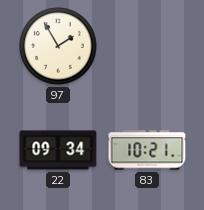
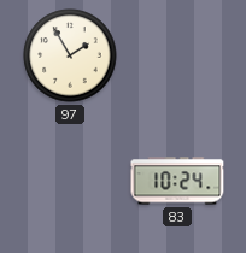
22: 09:34 -> none
83: 10:21 -> 10:24
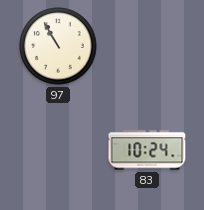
97: 1:55 -> 10:55
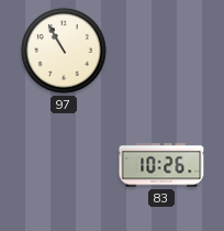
83: 10:24 -> 10:26
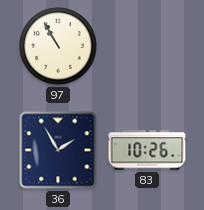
36: none -> 1:55
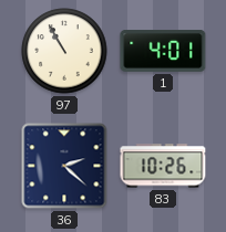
1: none -> 4:01
36: 1:55 -> 2:22
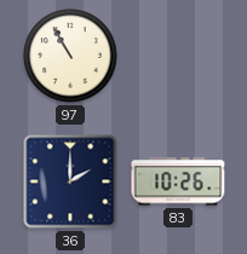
1: 4:01 -> none
36: 2:22 -> 2:00
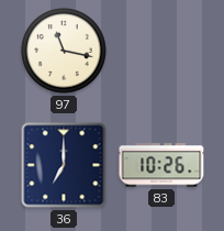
97: 10:55 -> 11:17
36: 2:00 -> 7:00
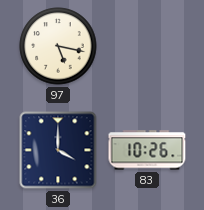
97: 11:17 -> 5:17
36: 7:00 -> 4:00
